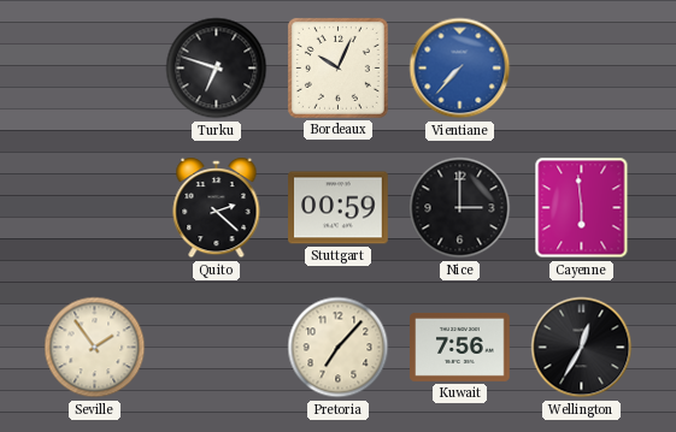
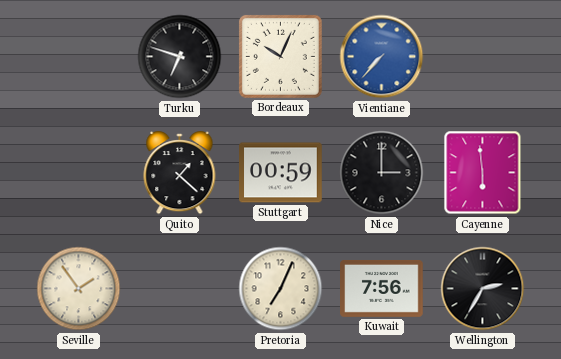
Quito: 2:22 -> 1:22
Pretoria: 7:07 -> 7:04
Wellington: 12:35 -> 2:35
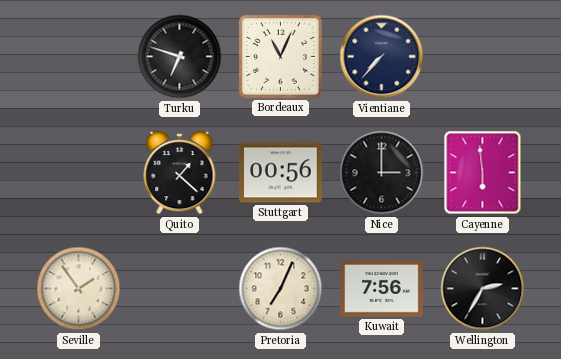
Bordeaux: 10:04 -> 11:04
Vientiane dial: blue -> navy
Stuttgart: 00:59 -> 00:56
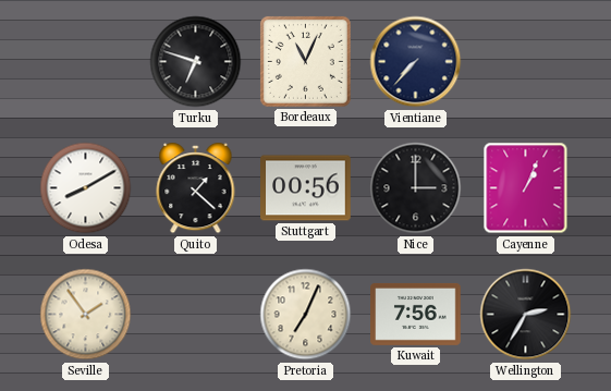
Odesa: none -> 8:10
Cayenne: 5:59 -> 1:04
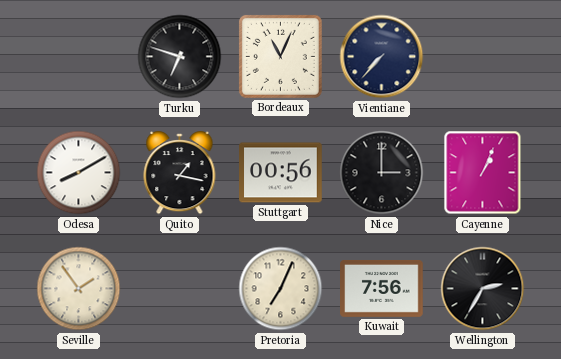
Quito: 1:22 -> 1:17
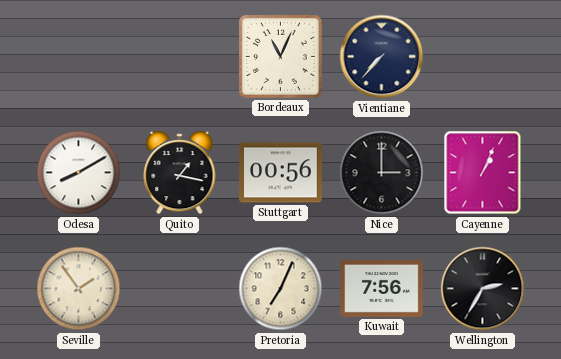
Turku: 6:48 -> none
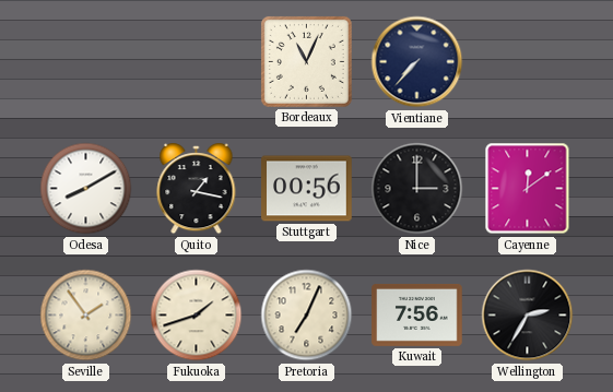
Cayenne: 1:04 -> 12:09
Fukuoka: none -> 1:42
